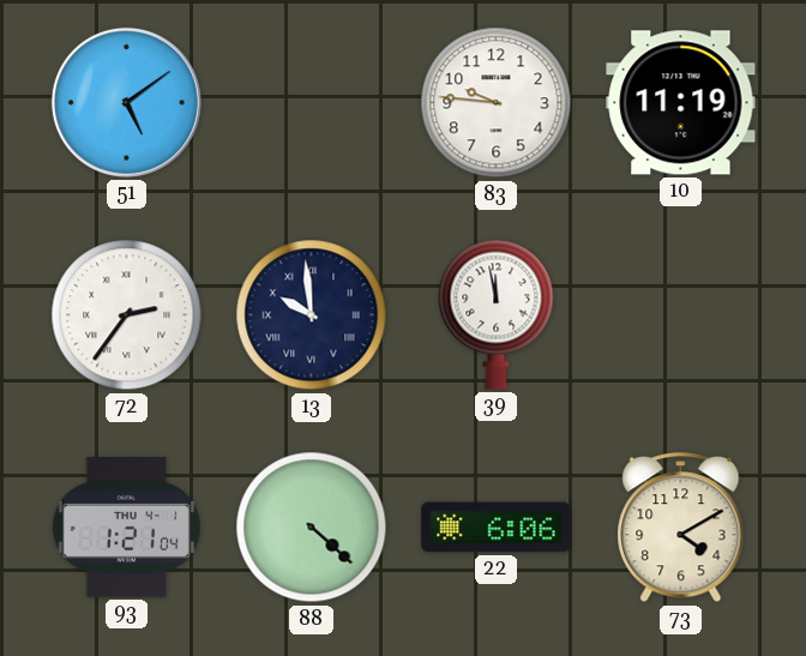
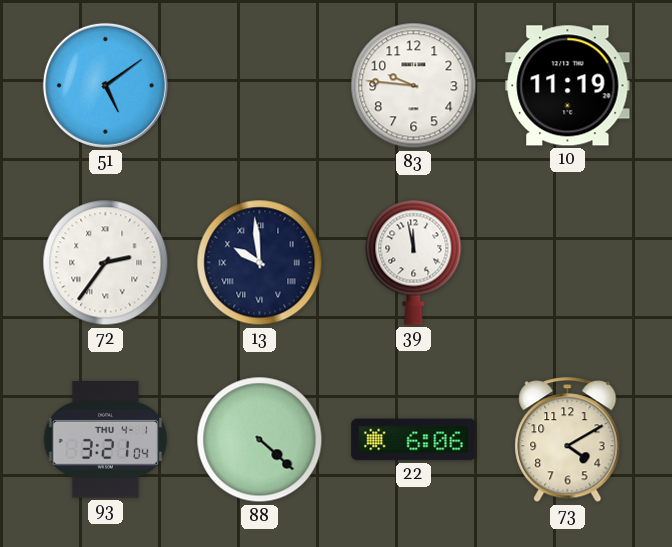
93: 1:21 -> 3:21
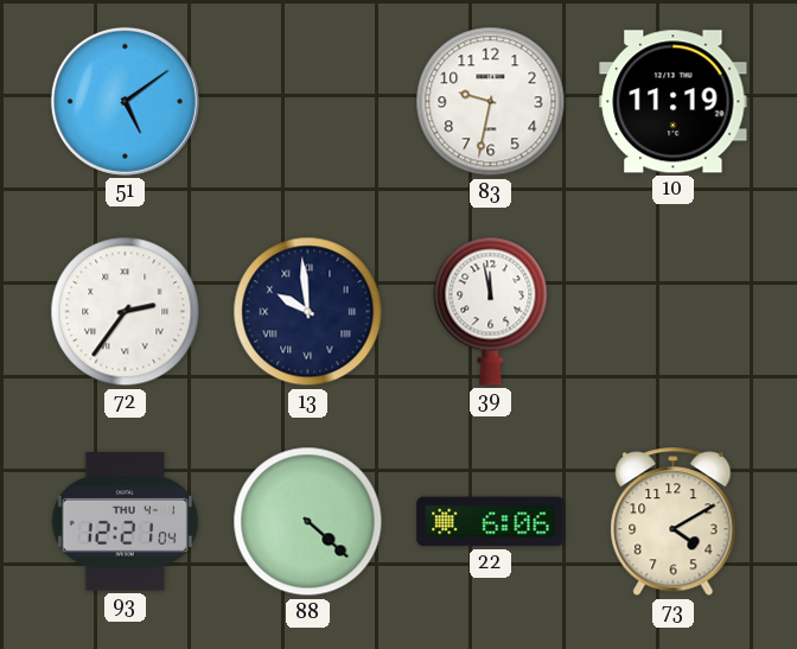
83: 9:46 -> 9:32
93: 3:21 -> 12:21
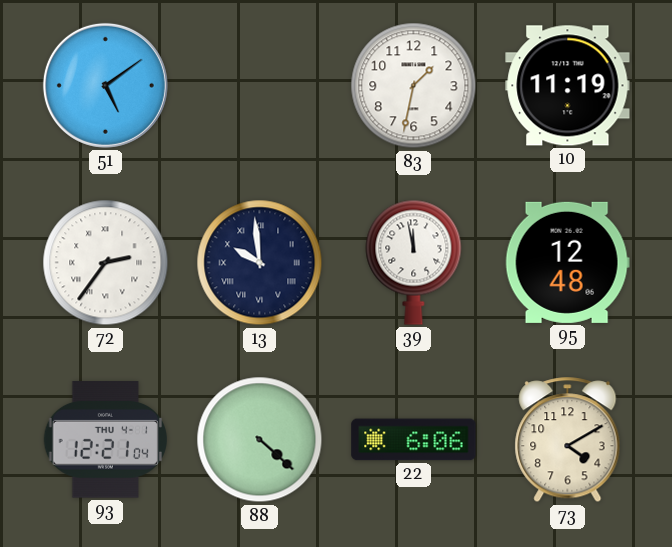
83: 9:32 -> 1:32
95: none -> 12:48
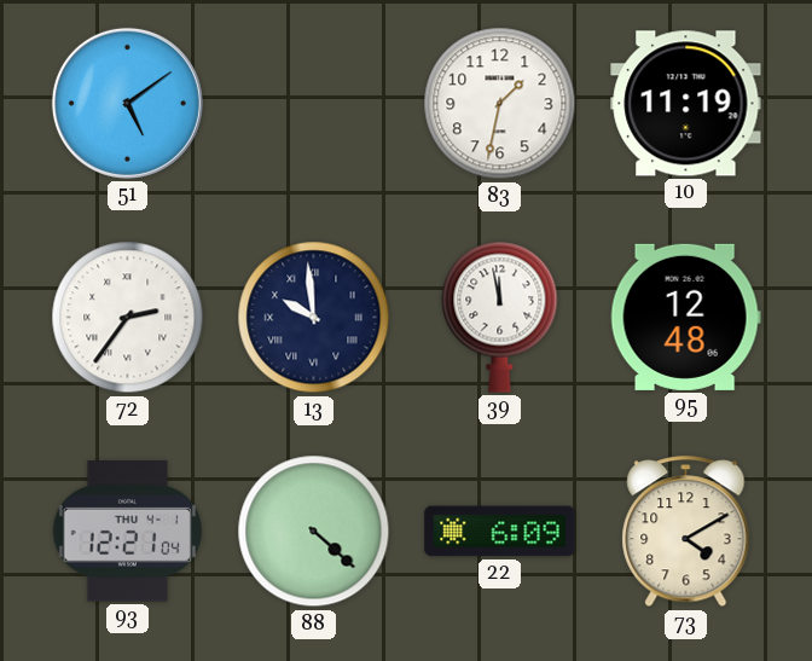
22: 6:06 -> 6:09
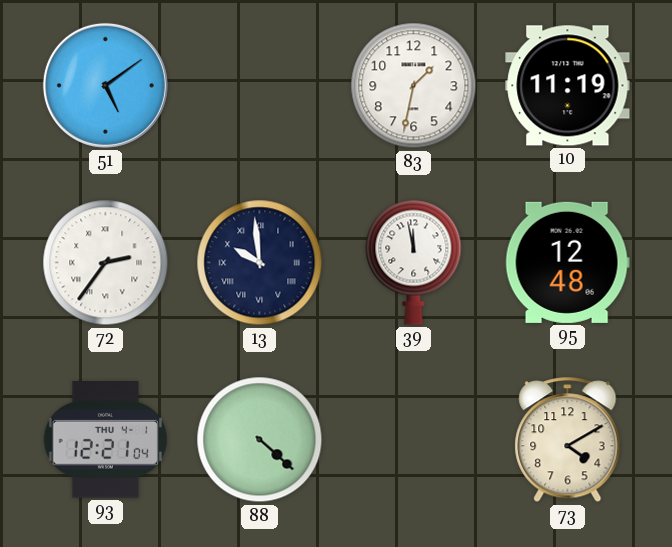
22: 6:09 -> none
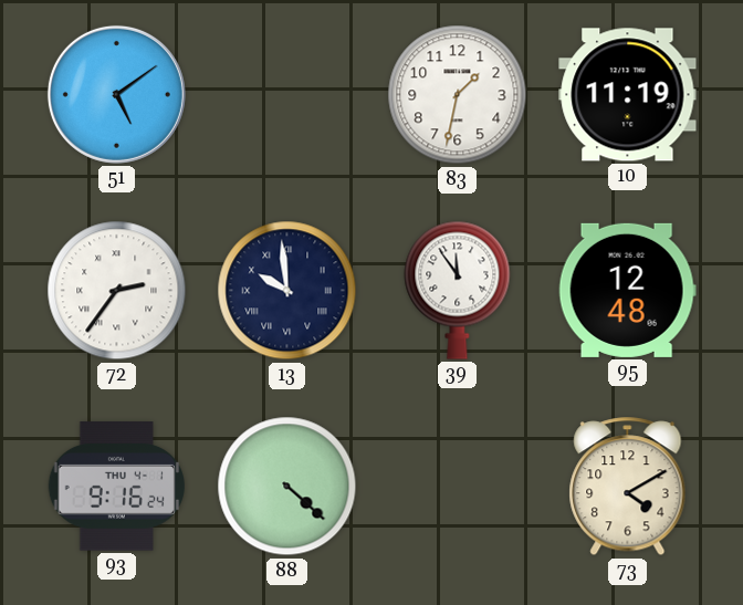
39: 11:58 -> 11:54
93: 12:21 -> 9:16
